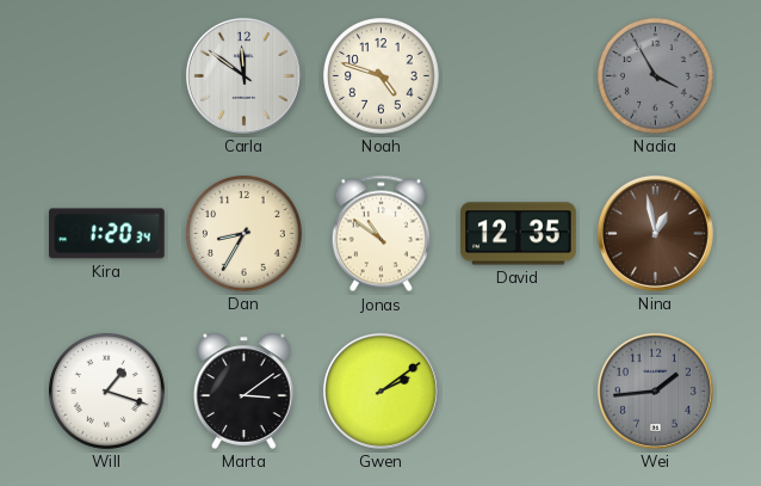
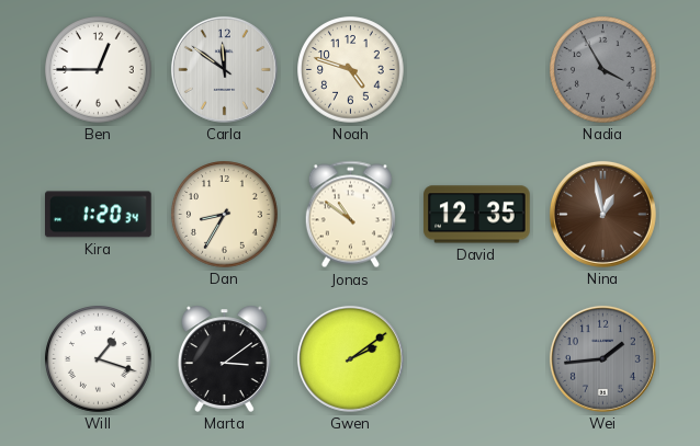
Ben: none -> 12:45
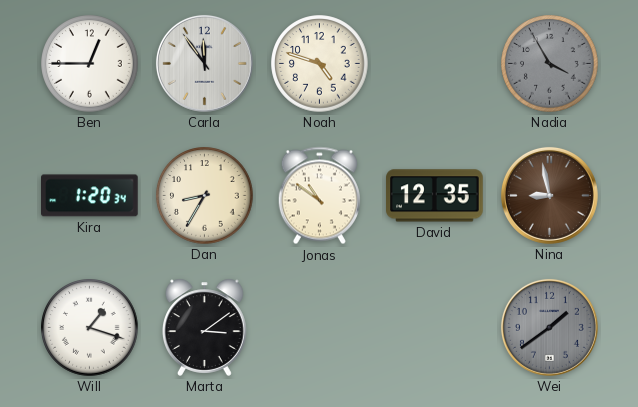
Carla: 11:51 -> 11:54
Nina: 12:58 -> 8:58
Gwen: 2:09 -> none
Wei: 1:44 -> 1:39
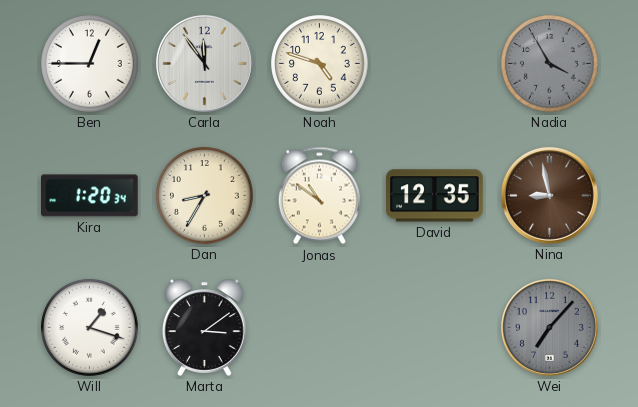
Wei: 1:39 -> 7:07
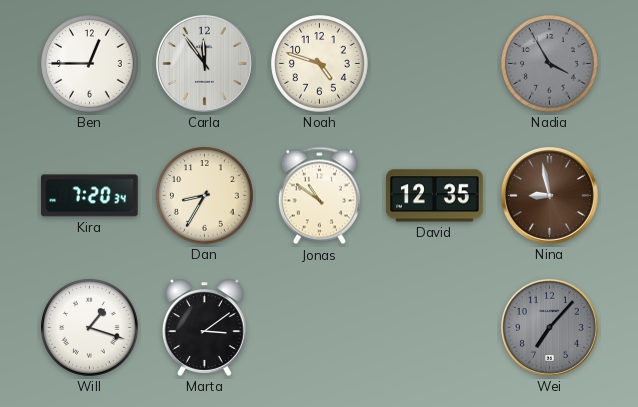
Kira: 1:20 -> 7:20
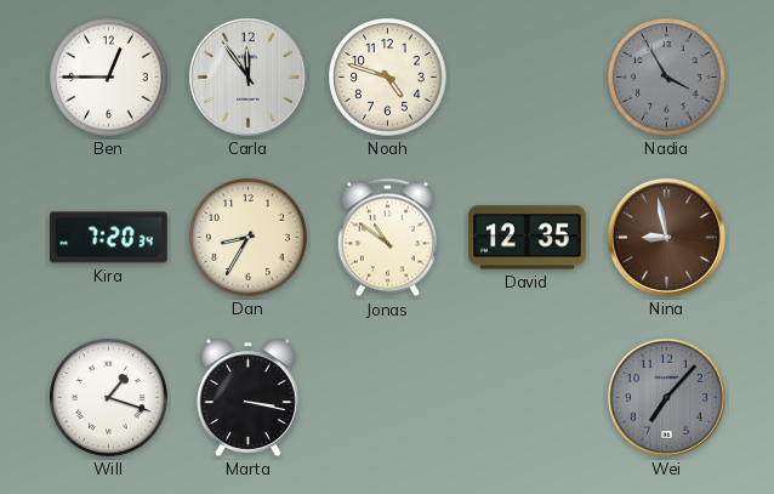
Marta: 3:09 -> 3:17
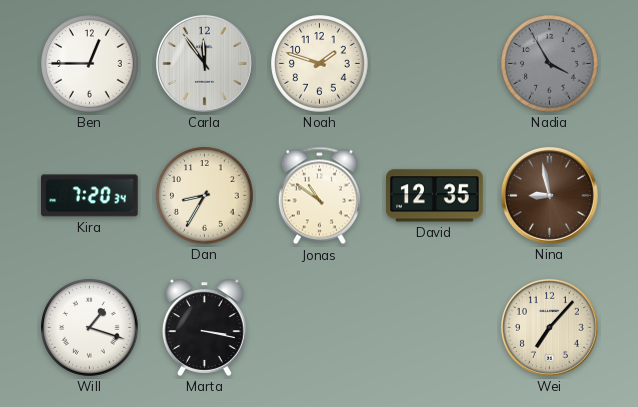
Noah: 4:48 -> 1:48
Wei dial: grey -> cream
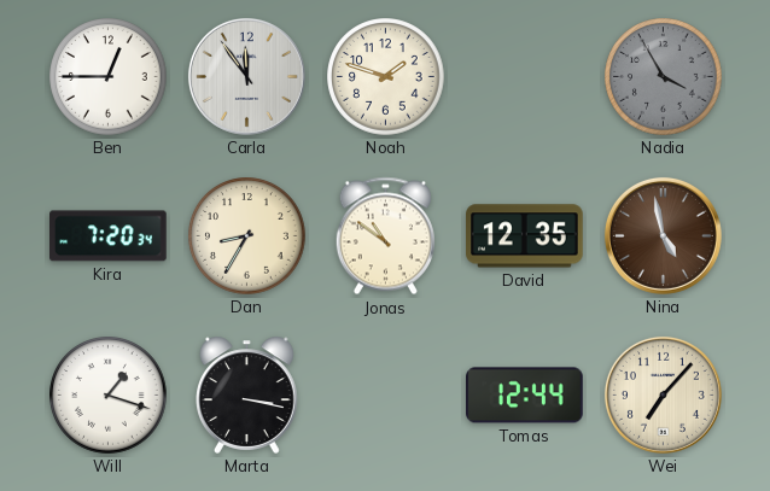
Nina: 8:58 -> 4:58
Tomas: none -> 12:44
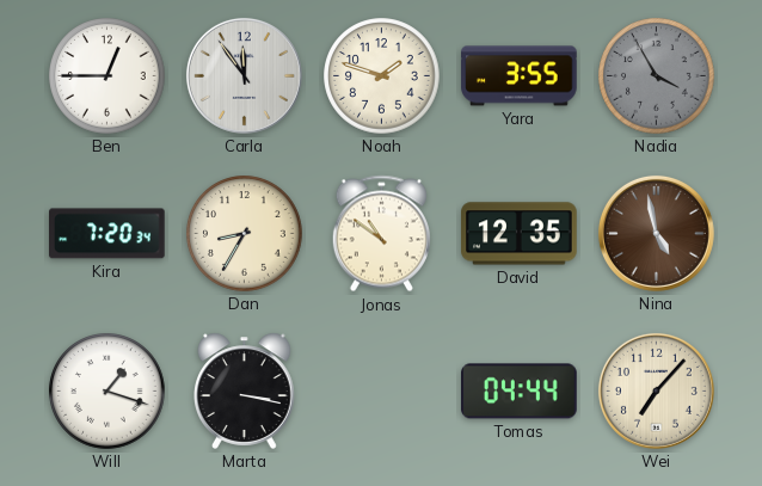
Yara: none -> 3:55
Tomas: 12:44 -> 04:44
